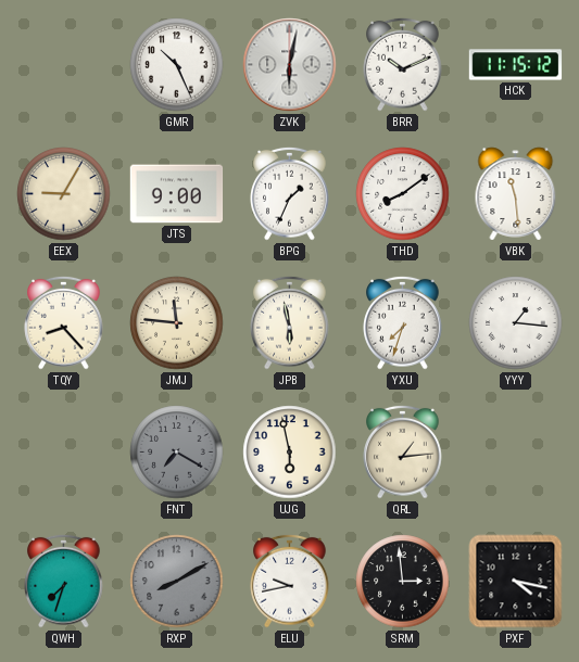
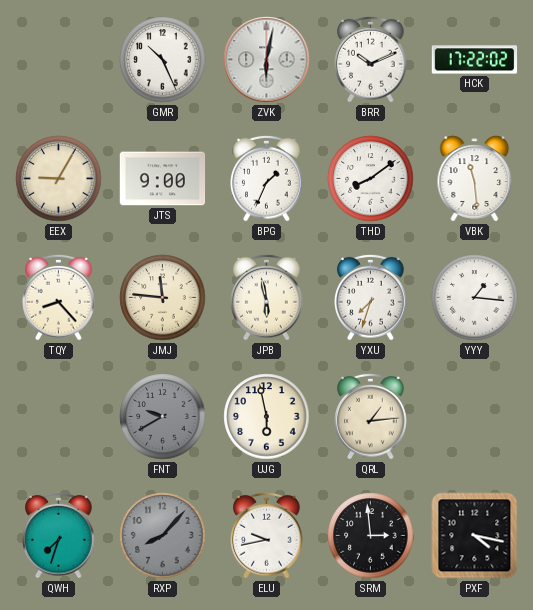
HCK: 11:15 -> 17:22
FNT: 7:20 -> 9:40
RXP: 8:10 -> 8:07
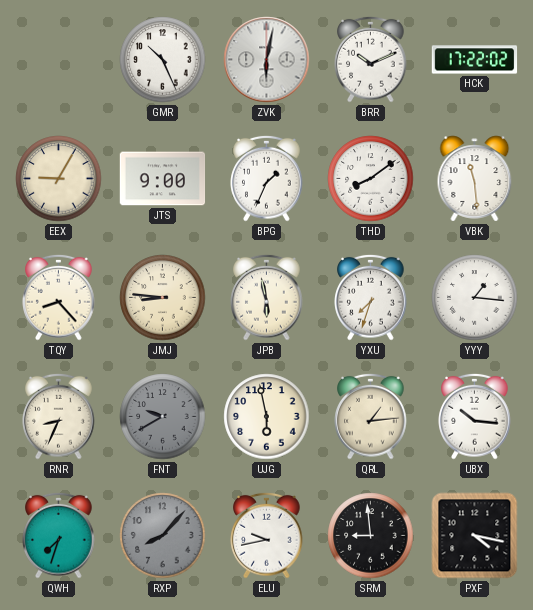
JMJ: 11:46 -> 8:46
RNR: none -> 8:34
UBX: none -> 10:16
SRM: 2:59 -> 8:59
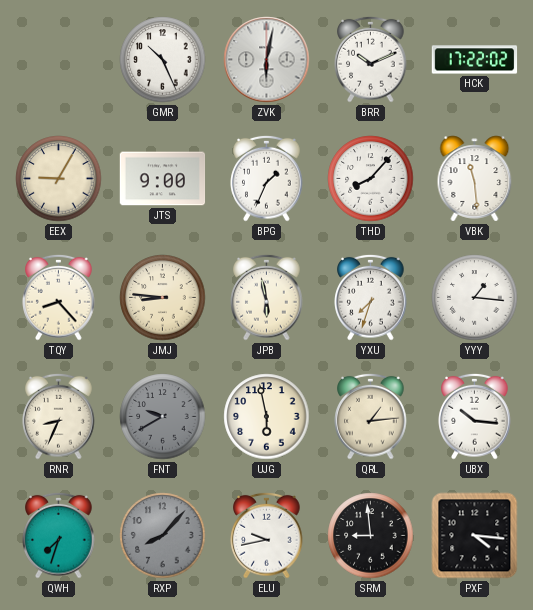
THD: 8:09 -> 8:07
PXF: 4:17 -> 4:16
